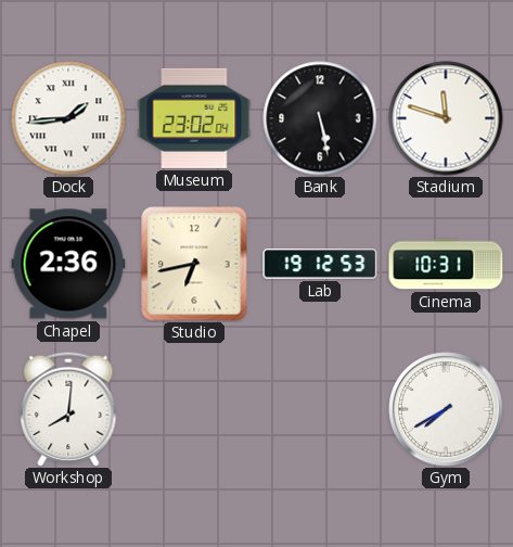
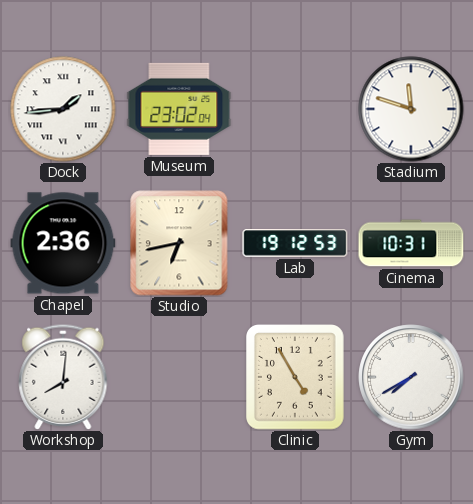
Bank: 5:28 -> none
Clinic: none -> 4:55
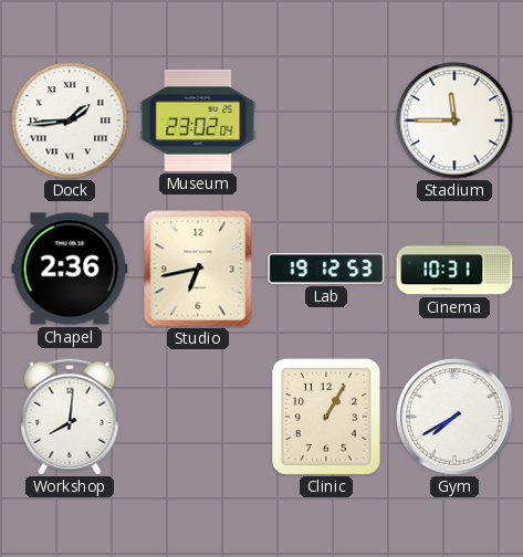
Stadium: 11:48 -> 11:45
Clinic: 4:55 -> 1:05
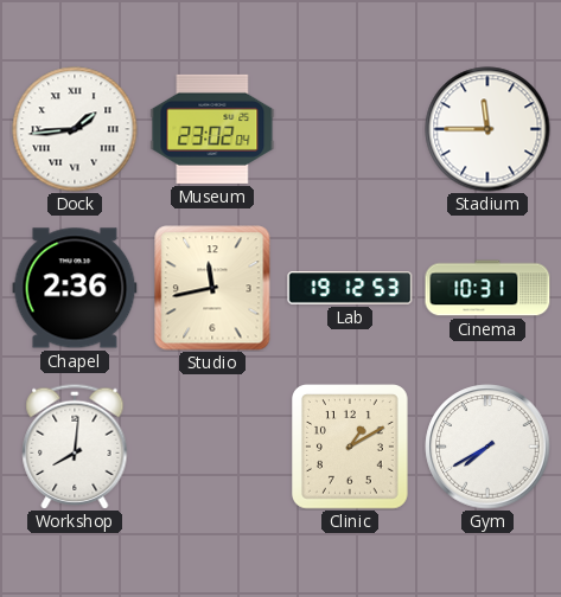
Studio: 6:43 -> 11:43
Clinic: 1:05 -> 1:10
